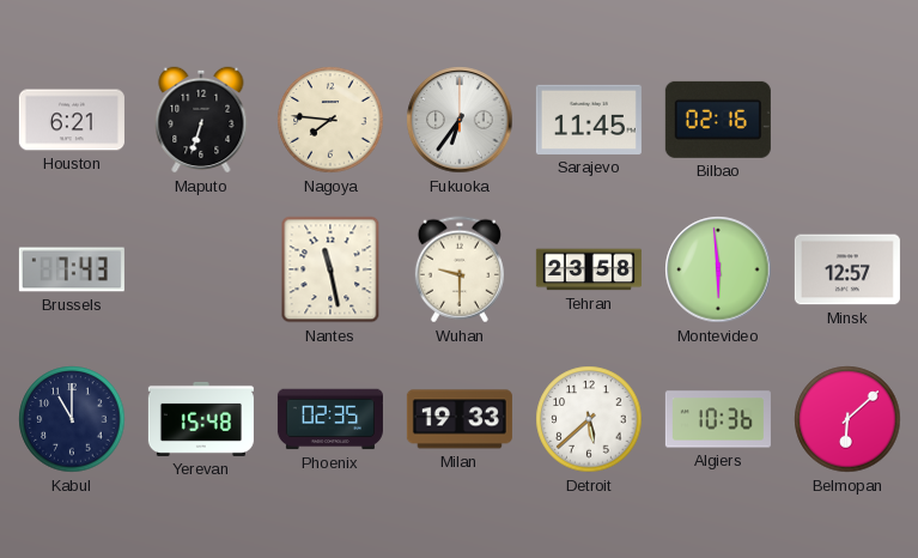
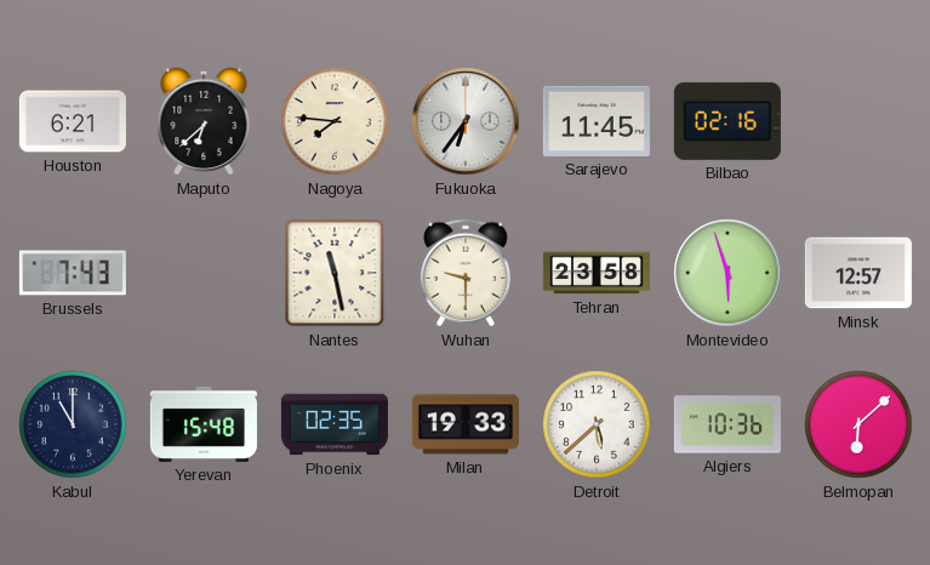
Maputo: 6:33 -> 6:38
Montevideo: 5:59 -> 5:57
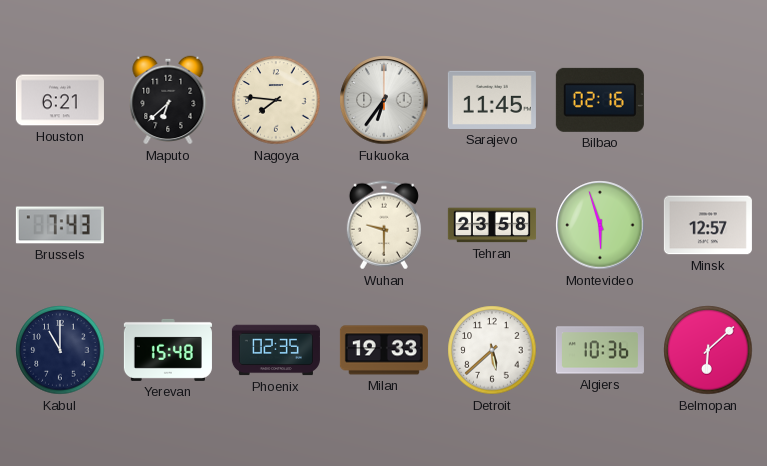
Nantes: 11:28 -> none
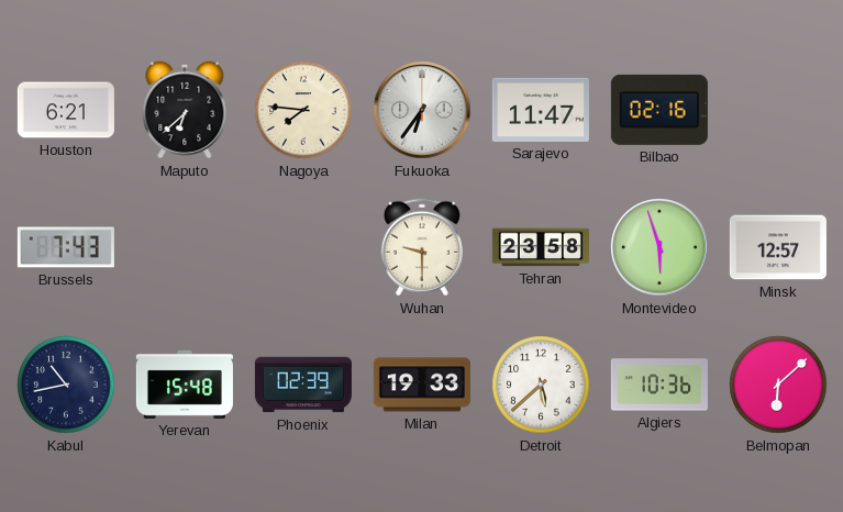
Sarajevo: 11:45 -> 11:47
Kabul: 11:00 -> 10:43
Phoenix: 02:35 -> 02:39
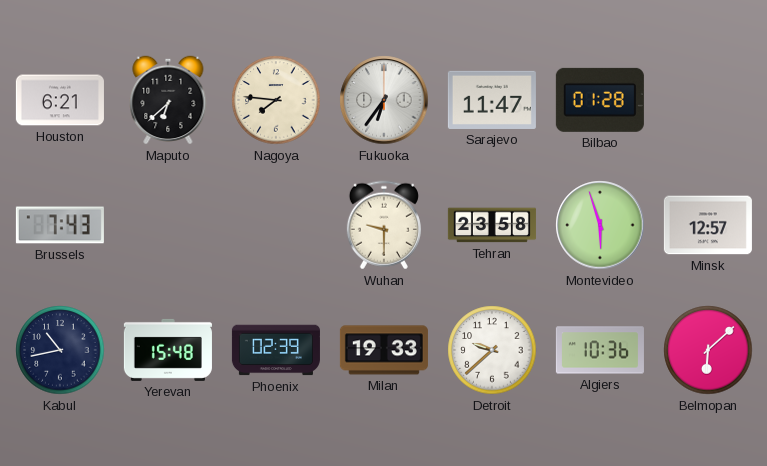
Bilbao: 02:16 -> 01:28
Detroit: 5:38 -> 9:38
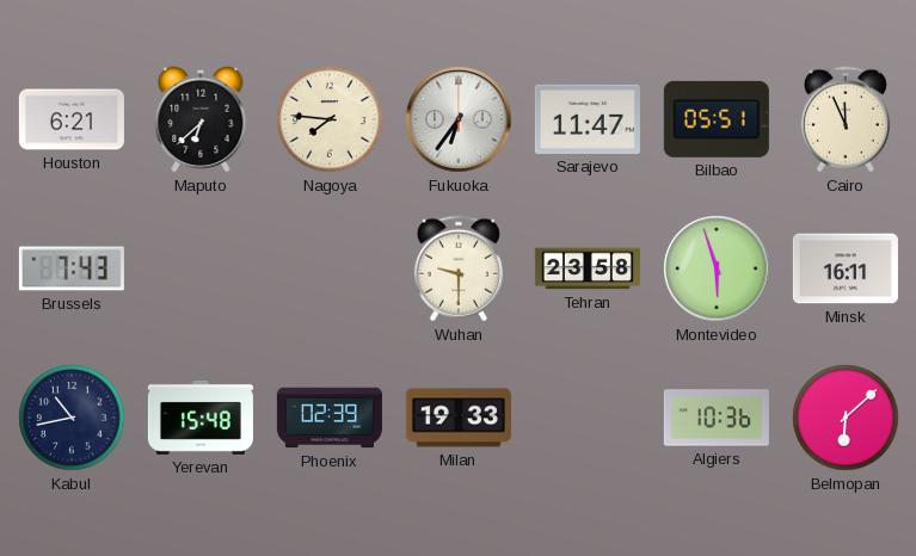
Bilbao: 01:28 -> 05:51
Cairo: none -> 11:56
Minsk: 12:57 -> 16:11
Detroit: 9:38 -> none
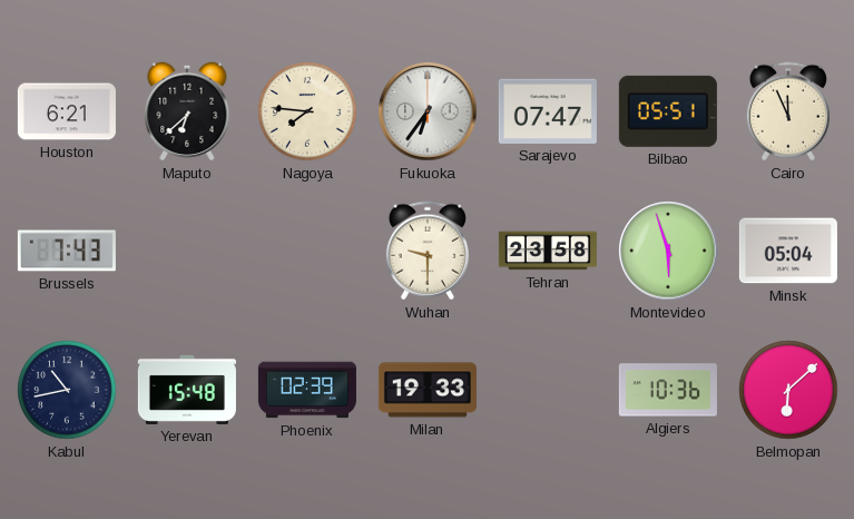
Sarajevo: 11:47 -> 07:47
Minsk: 16:11 -> 05:04
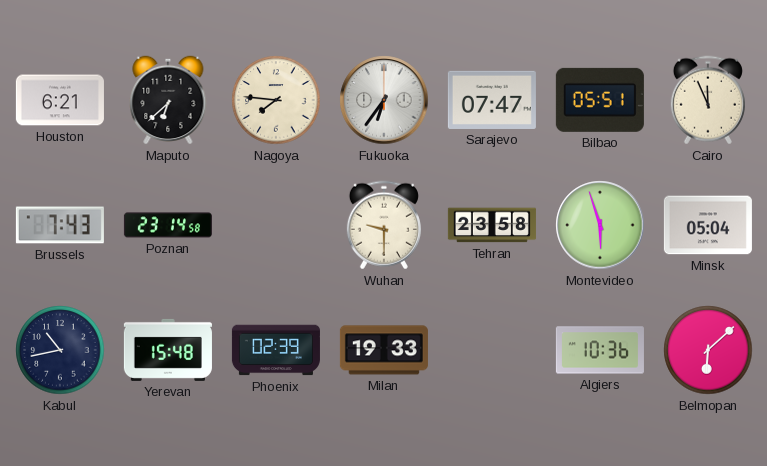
Poznan: none -> 23:14
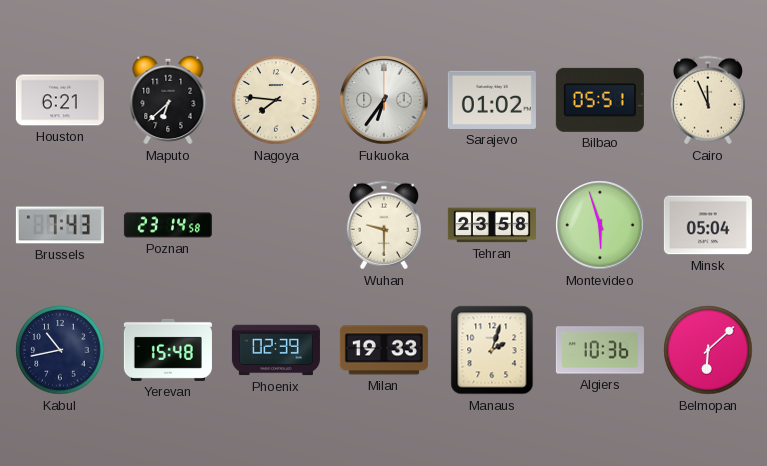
Sarajevo: 07:47 -> 01:02
Manaus: none -> 2:03
